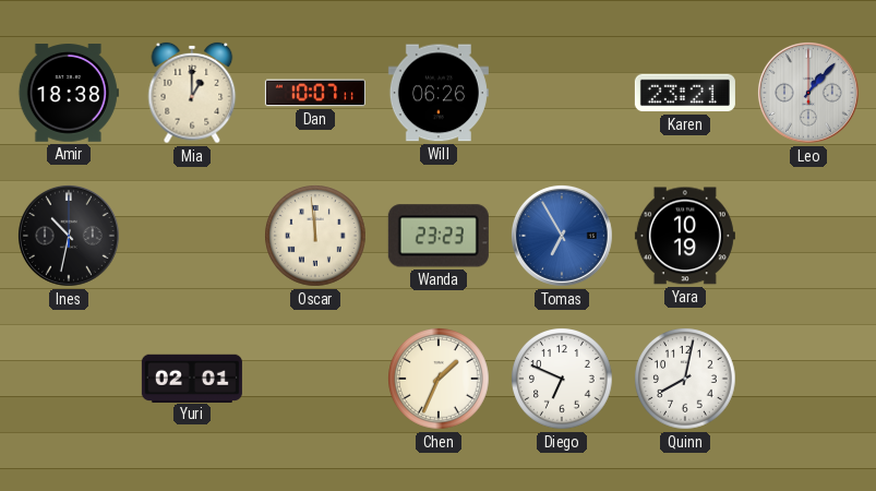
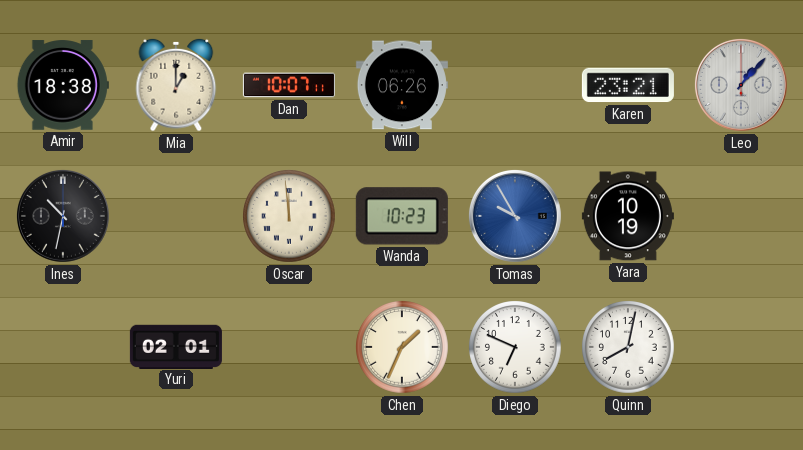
Wanda: 23:23 -> 10:23
Tomas: 6:55 -> 9:55
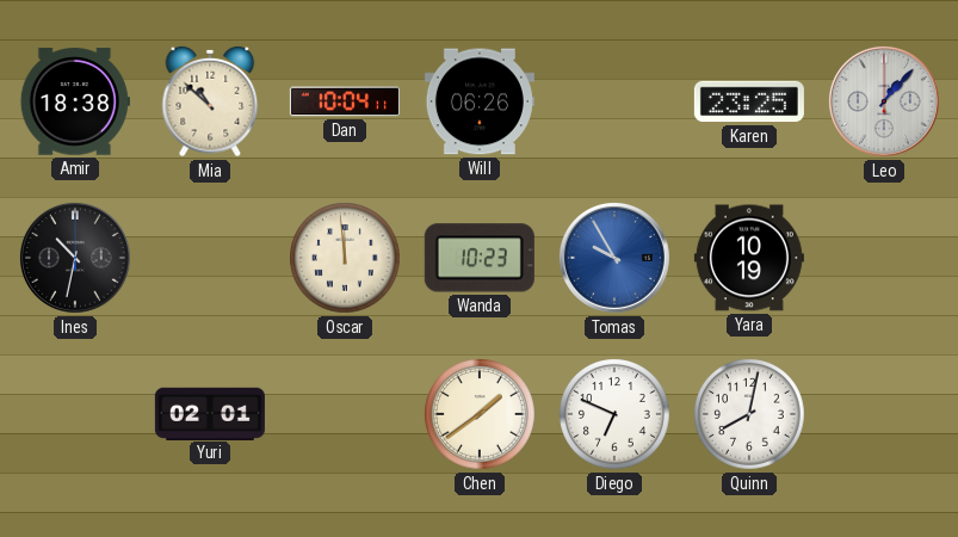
Mia: 1:00 -> 10:52
Dan: 10:07 -> 10:04
Karen: 23:21 -> 23:25
Chen: 1:34 -> 1:39
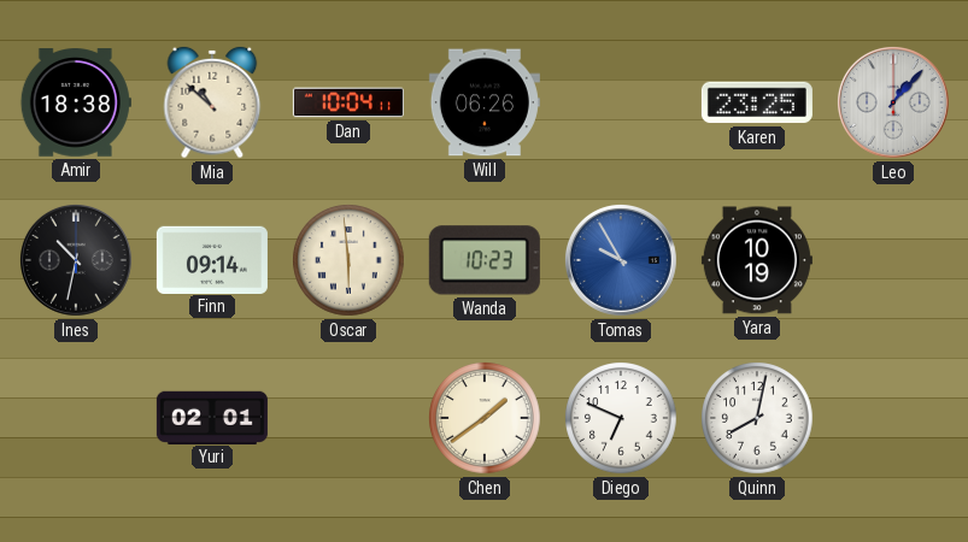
Finn: none -> 09:14
Oscar: 11:59 -> 5:59
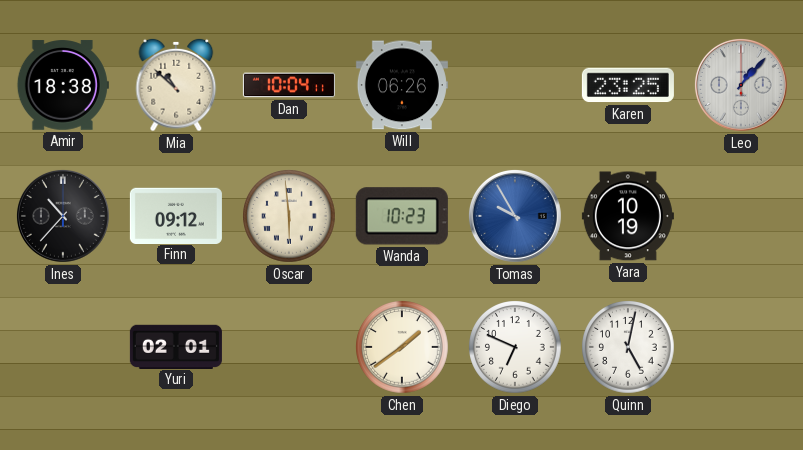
Ines: 10:32 -> 10:37
Finn: 09:14 -> 09:12
Quinn: 8:02 -> 5:02
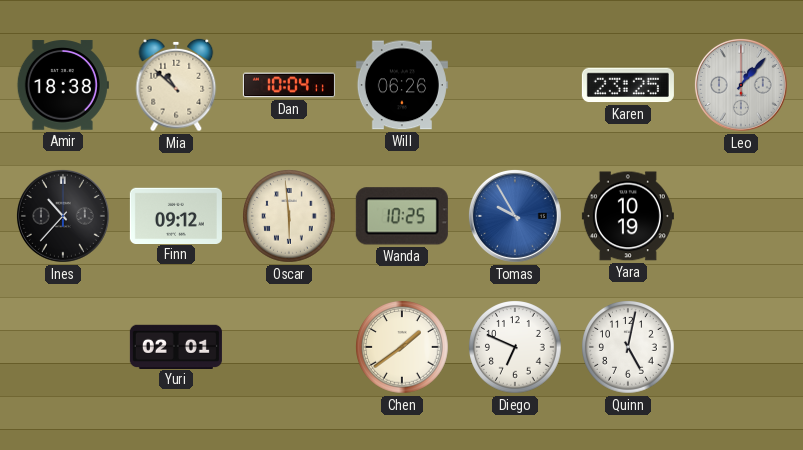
Wanda: 10:23 -> 10:25
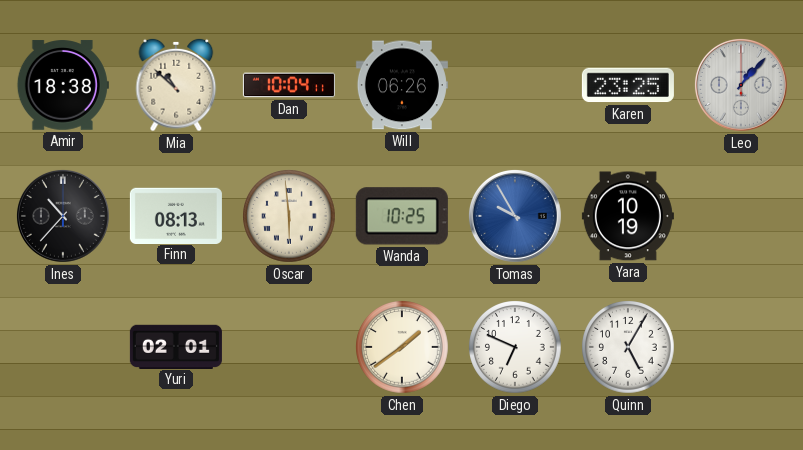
Finn: 09:12 -> 08:13
Quinn: 5:02 -> 5:05
